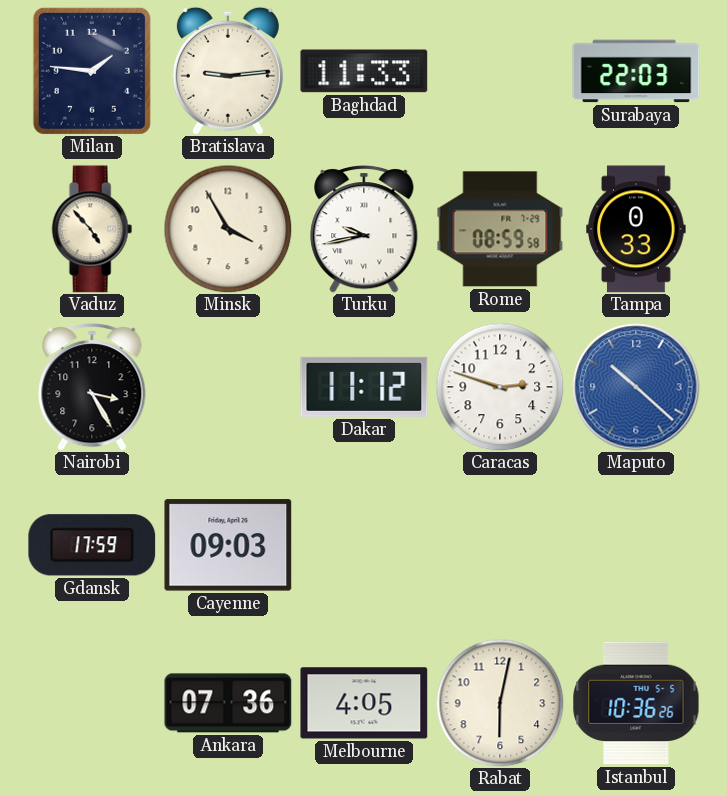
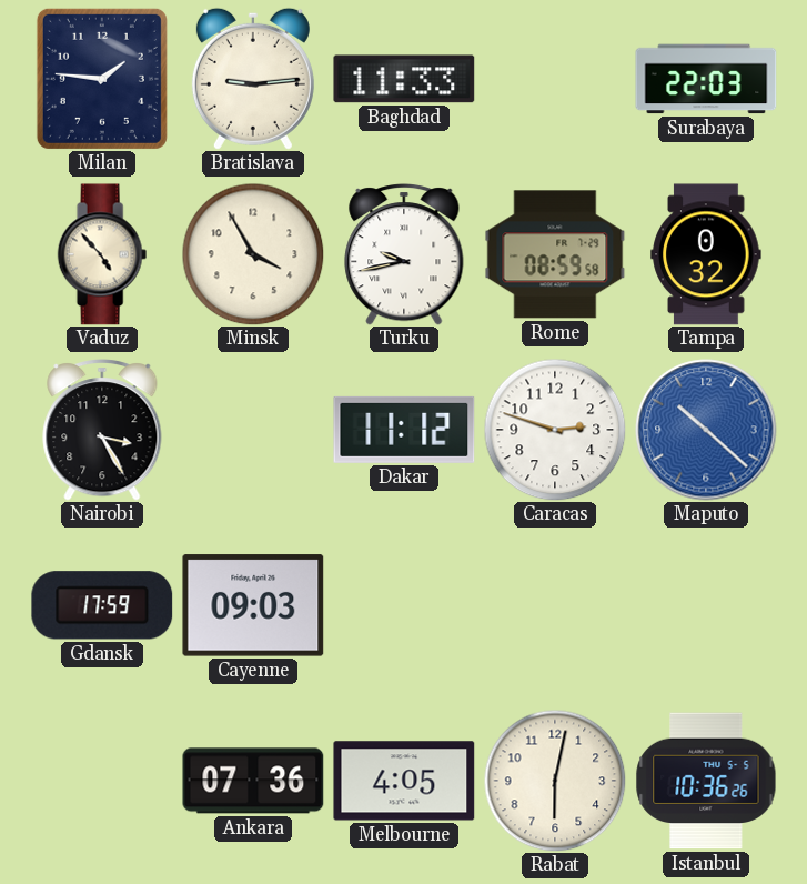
Tampa: 0:33 -> 0:32
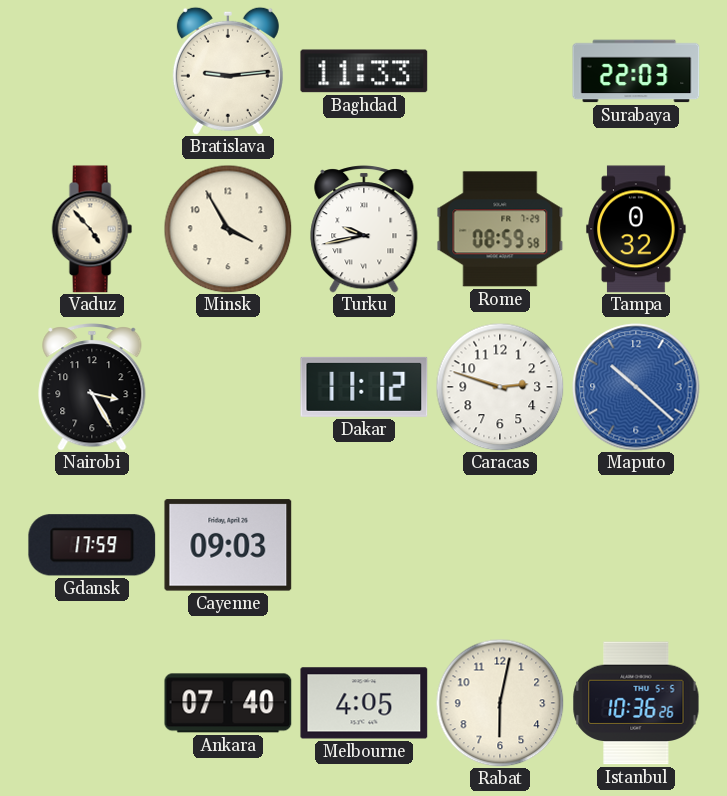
Milan: 1:46 -> none
Ankara: 07:36 -> 07:40
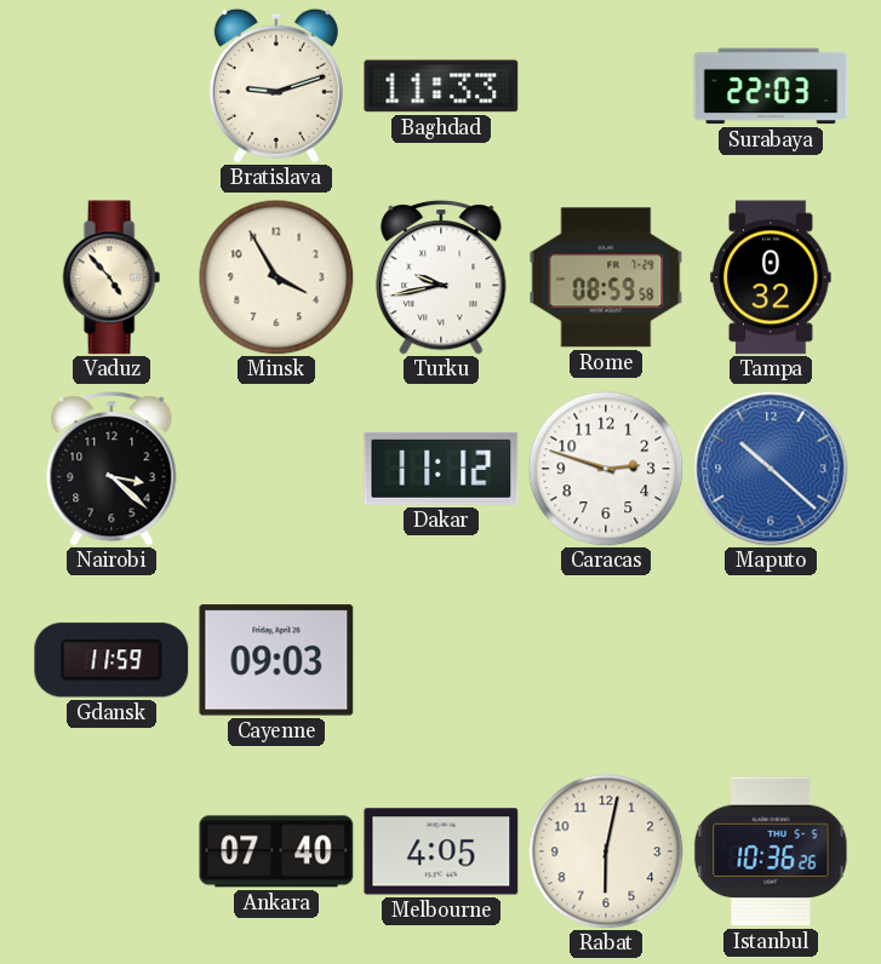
Bratislava: 9:14 -> 9:12
Nairobi: 3:25 -> 3:22
Gdansk: 17:59 -> 11:59
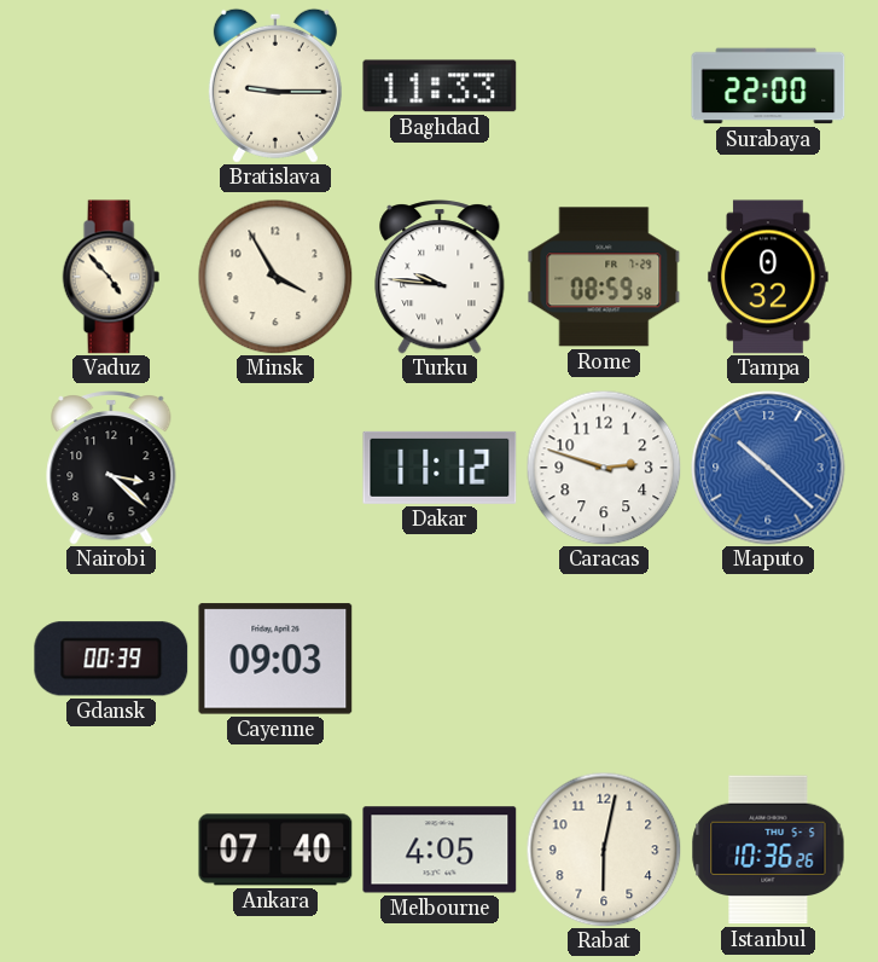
Bratislava: 9:12 -> 9:15
Surabaya: 22:03 -> 22:00
Turku: 9:43 -> 9:46
Gdansk: 11:59 -> 00:39
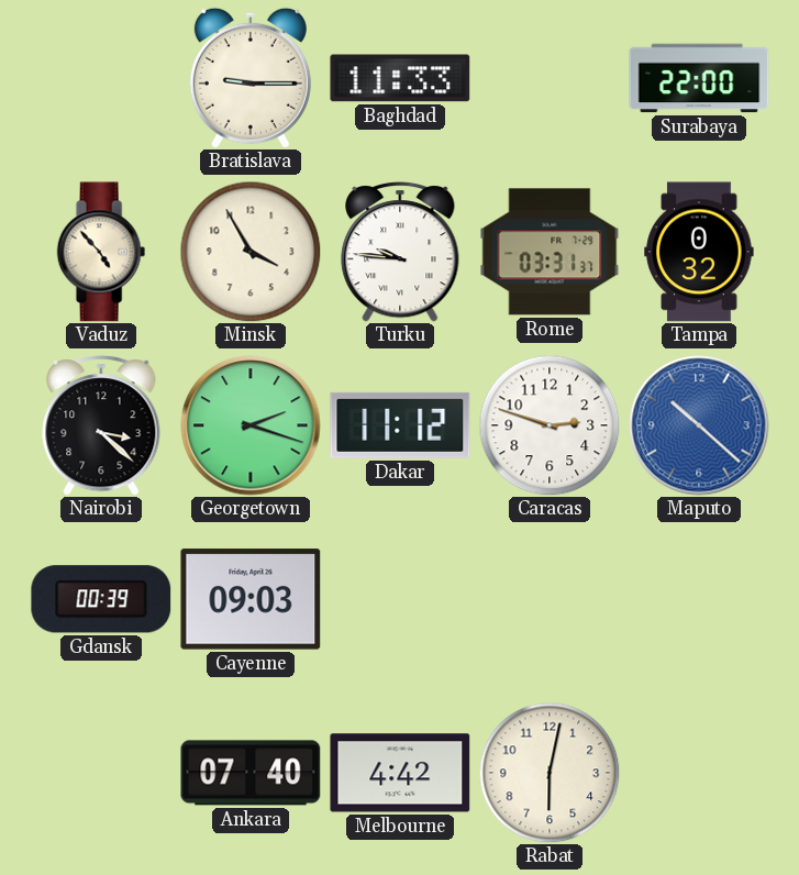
Rome: 08:59 -> 03:31
Georgetown: none -> 2:18
Melbourne: 4:05 -> 4:42
Istanbul: 10:36 -> none
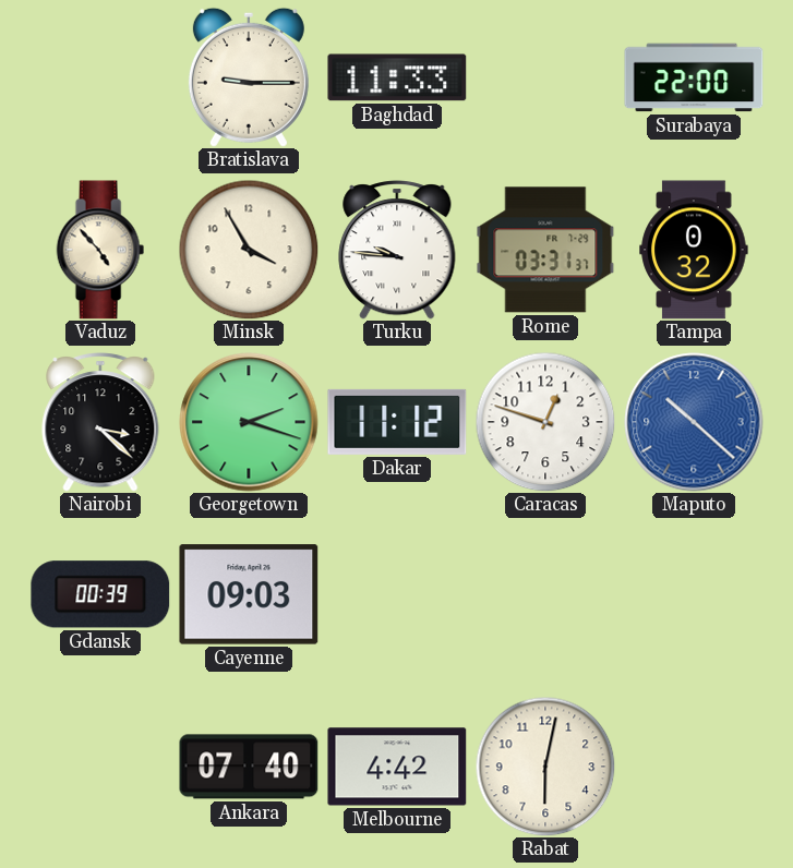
Caracas: 2:48 -> 12:48
